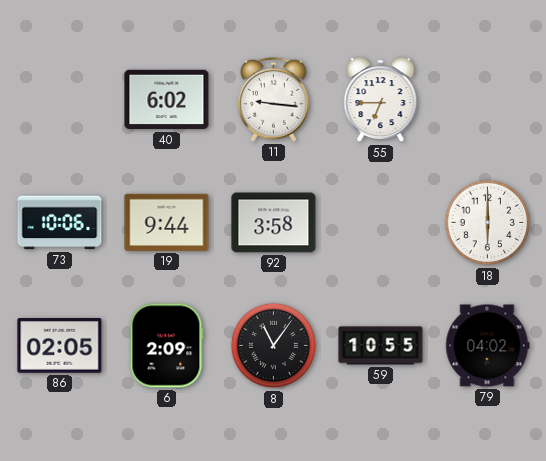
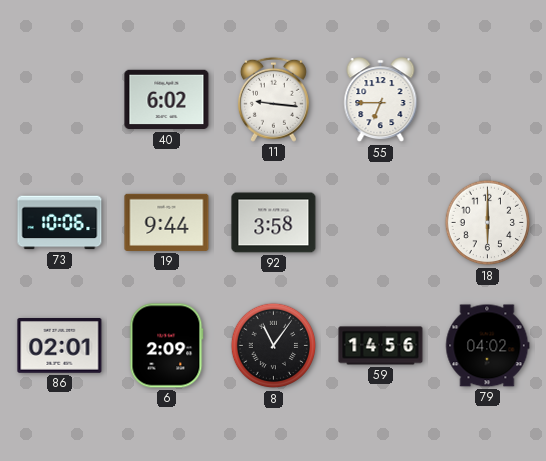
86: 02:05 -> 02:01
59: 10:55 -> 14:56
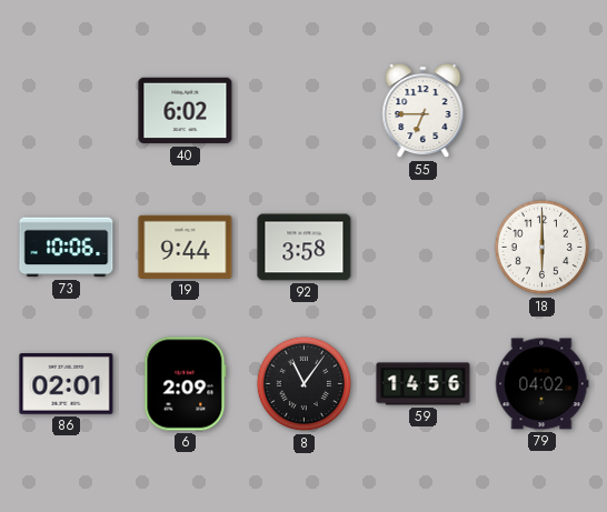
11: 9:16 -> none
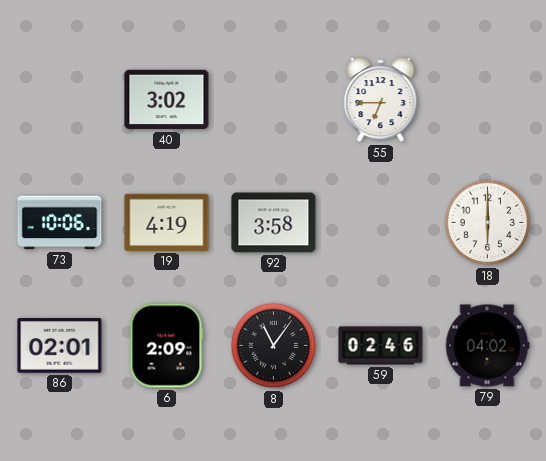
40: 6:02 -> 3:02
19: 9:44 -> 4:19
59: 14:56 -> 02:46
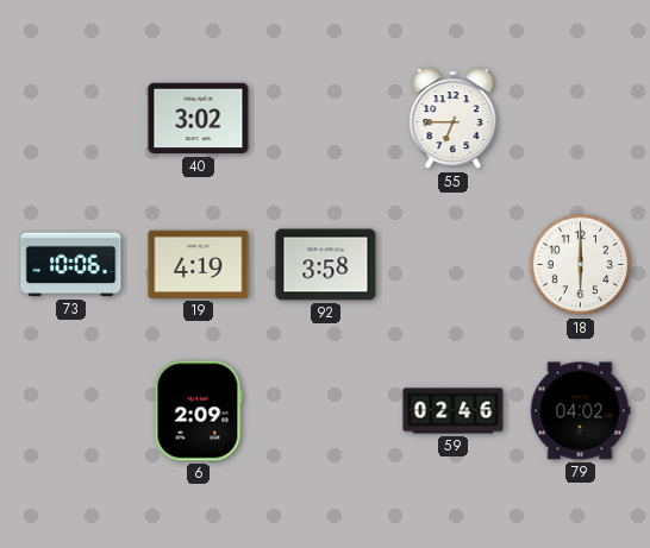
86: 02:01 -> none
8: 11:06 -> none
